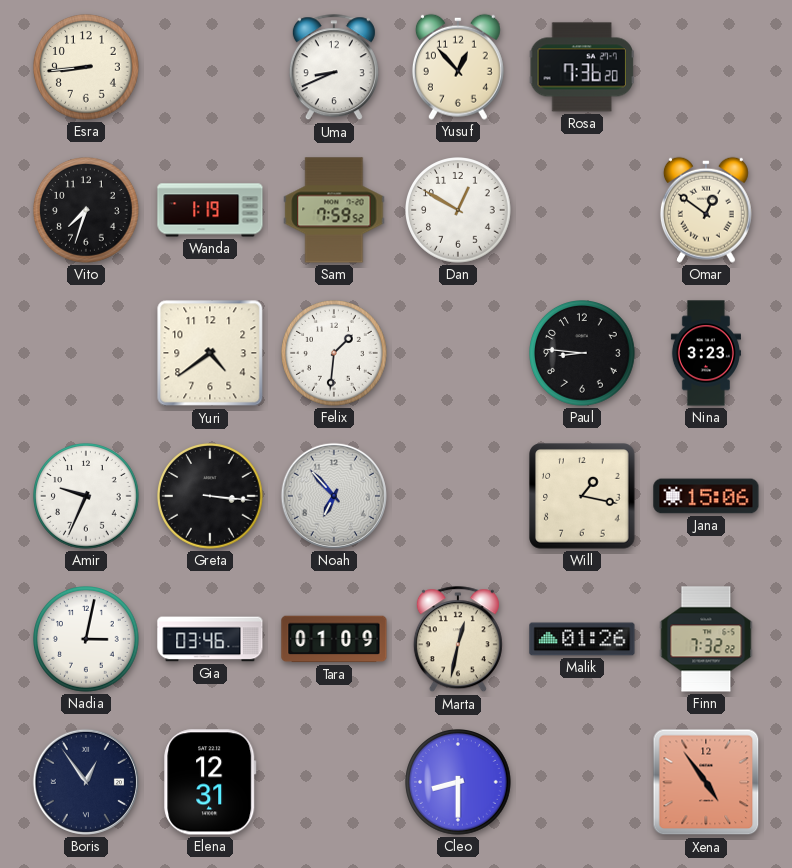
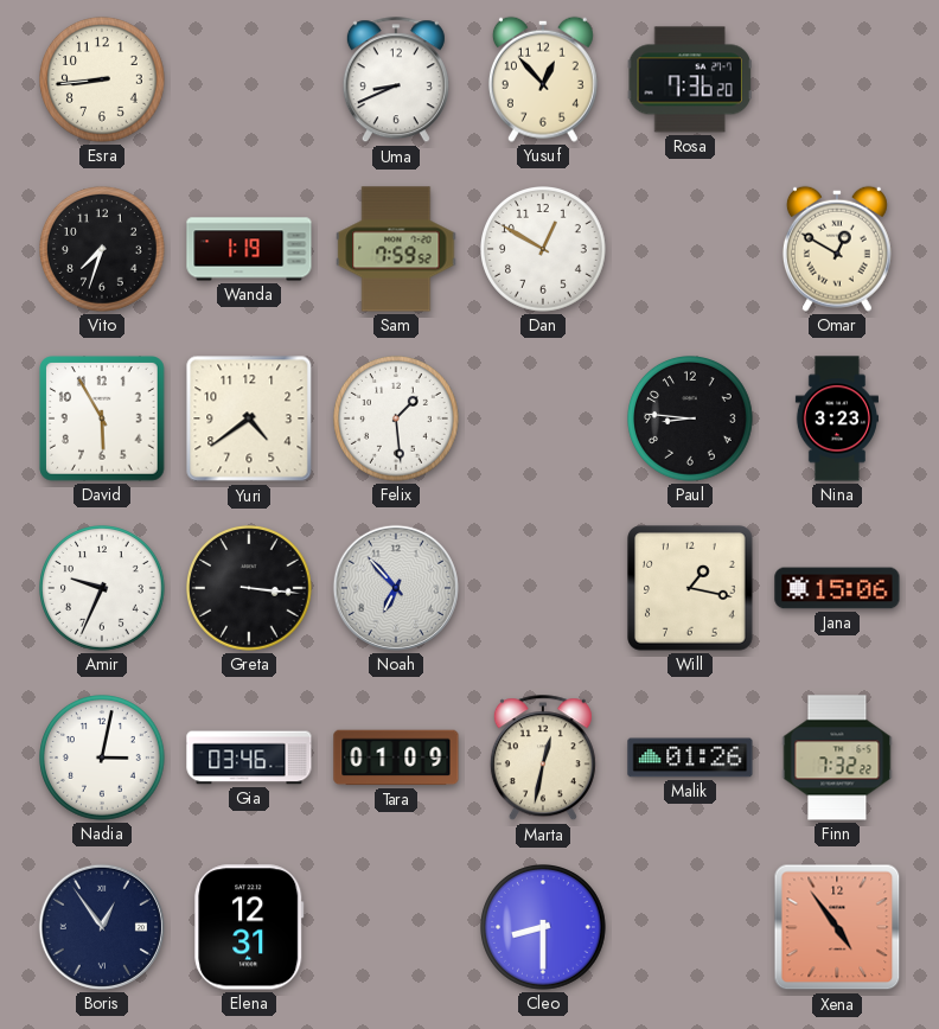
Omar: 12:51 -> 12:50
David: none -> 5:55
Felix: 1:31 -> 1:29
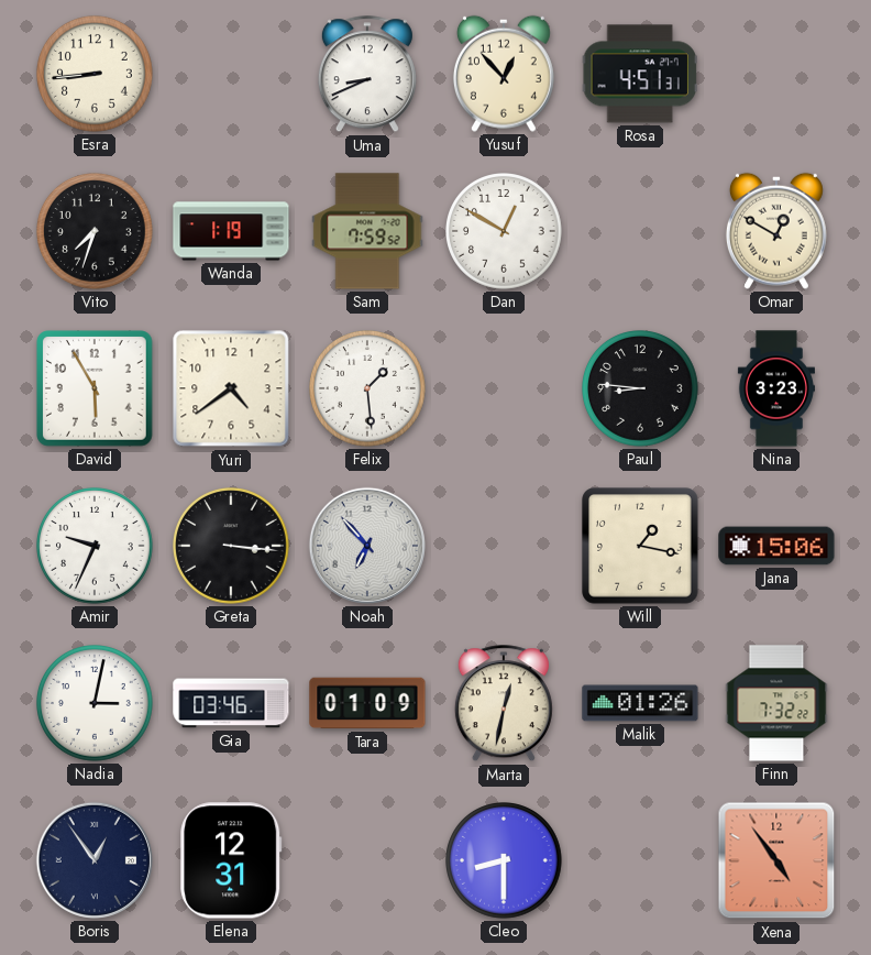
Rosa: 7:36 -> 4:51
